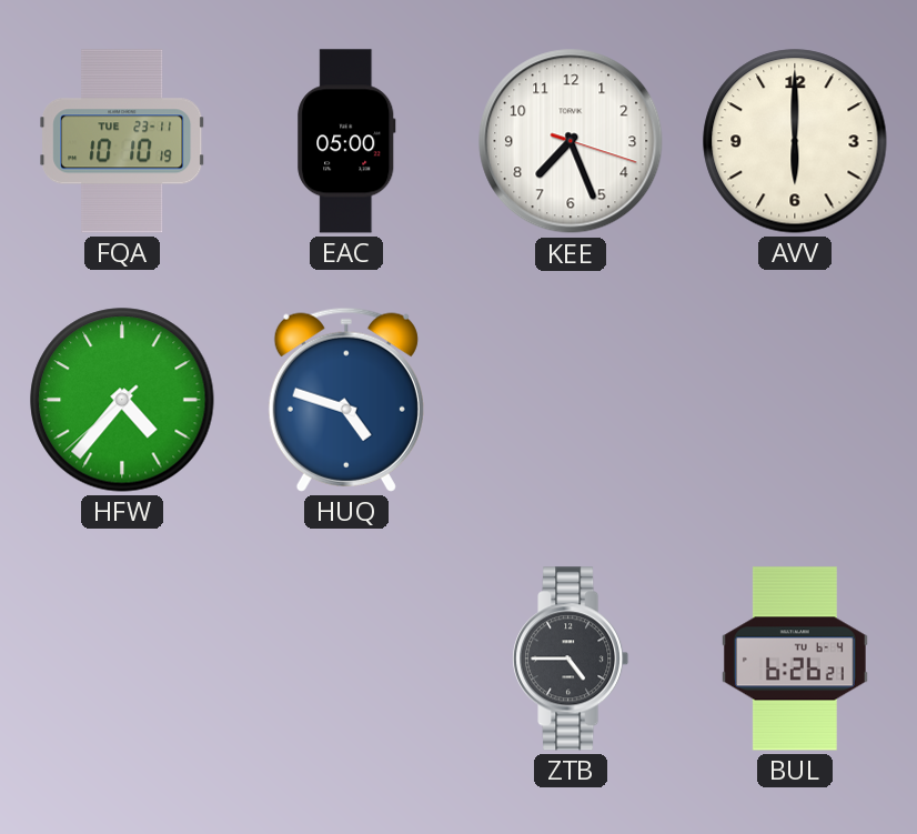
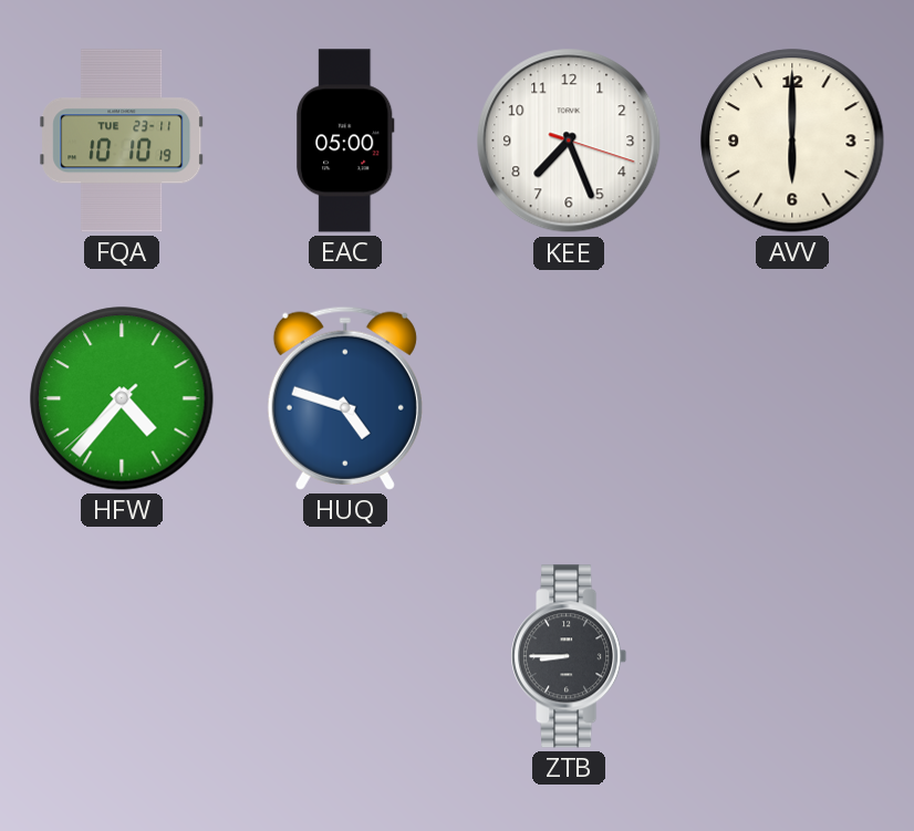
ZTB: 4:45 -> 8:45
BUL: 6:26 -> none
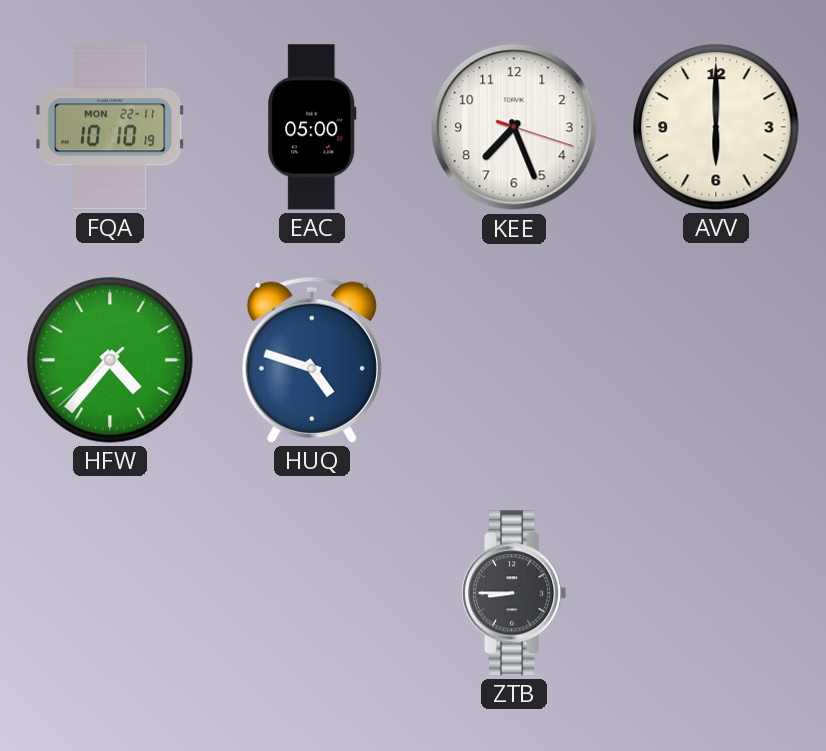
FQA date: TUE 23-11 -> MON 22-11
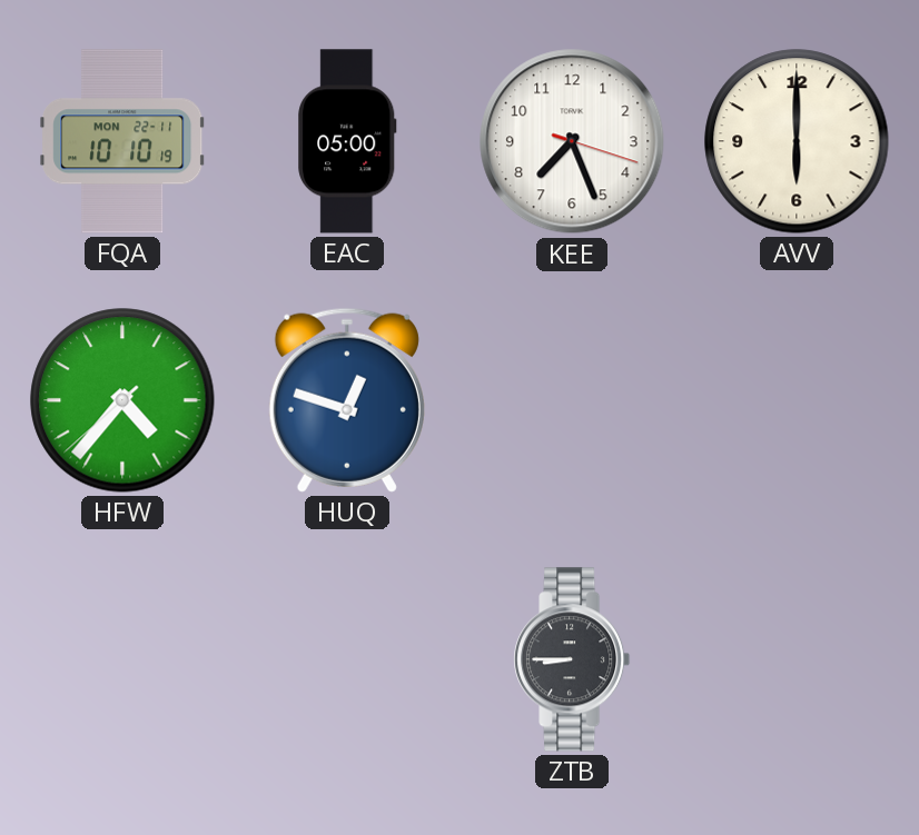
HUQ: 4:48 -> 12:48
